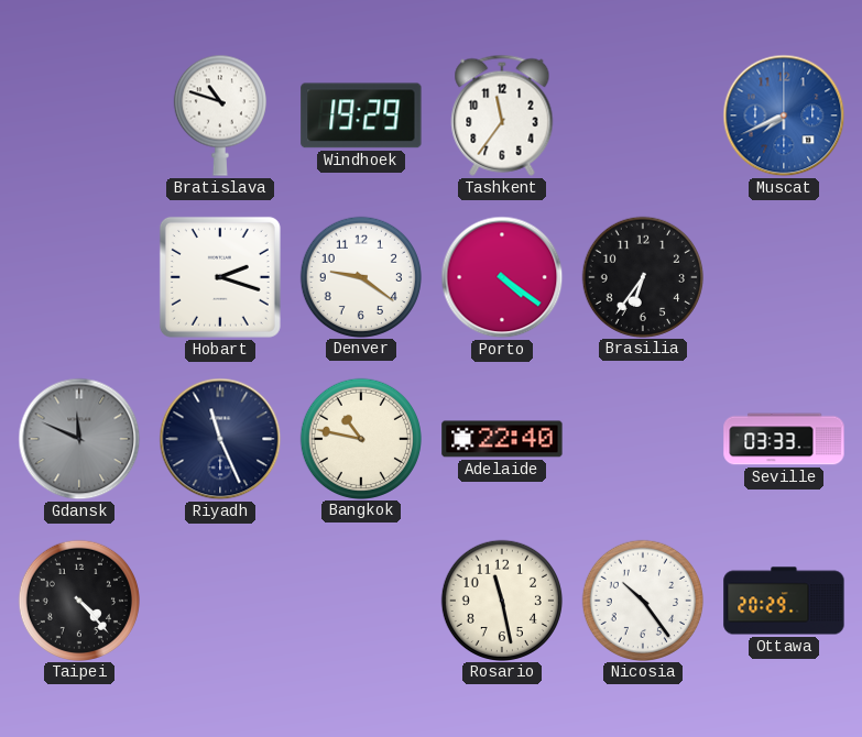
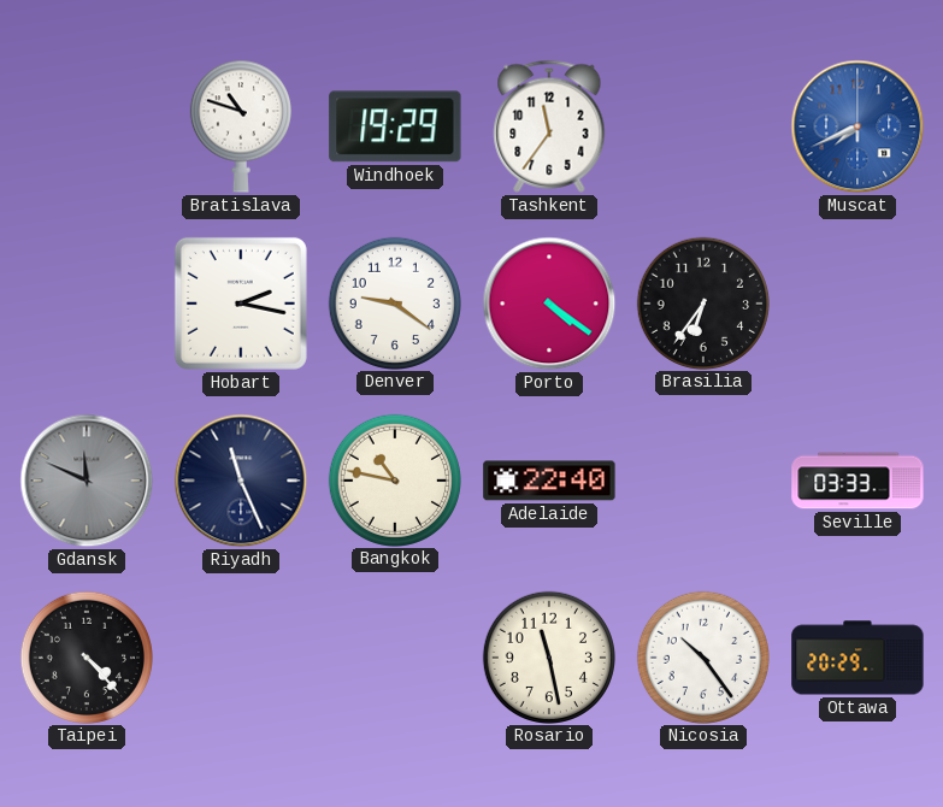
Hobart: 2:18 -> 2:17
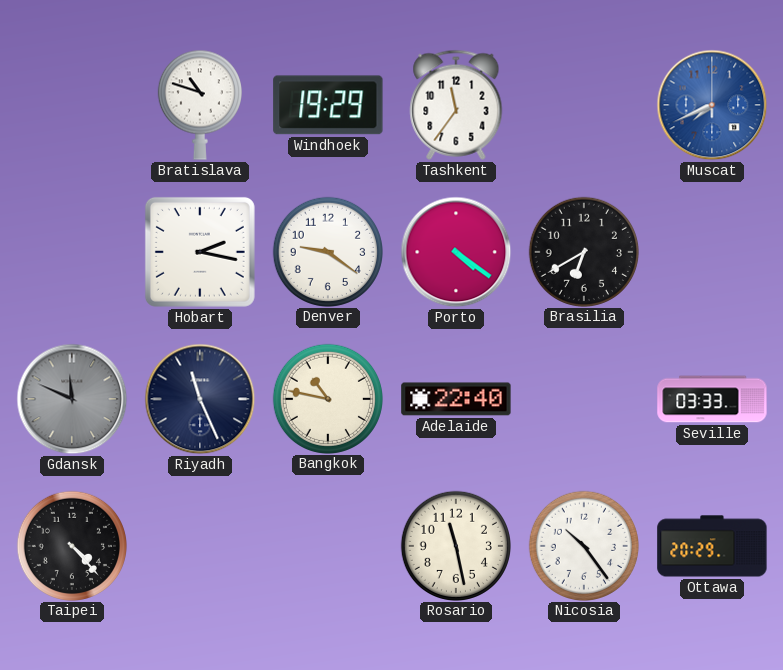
Brasilia: 6:36 -> 6:40
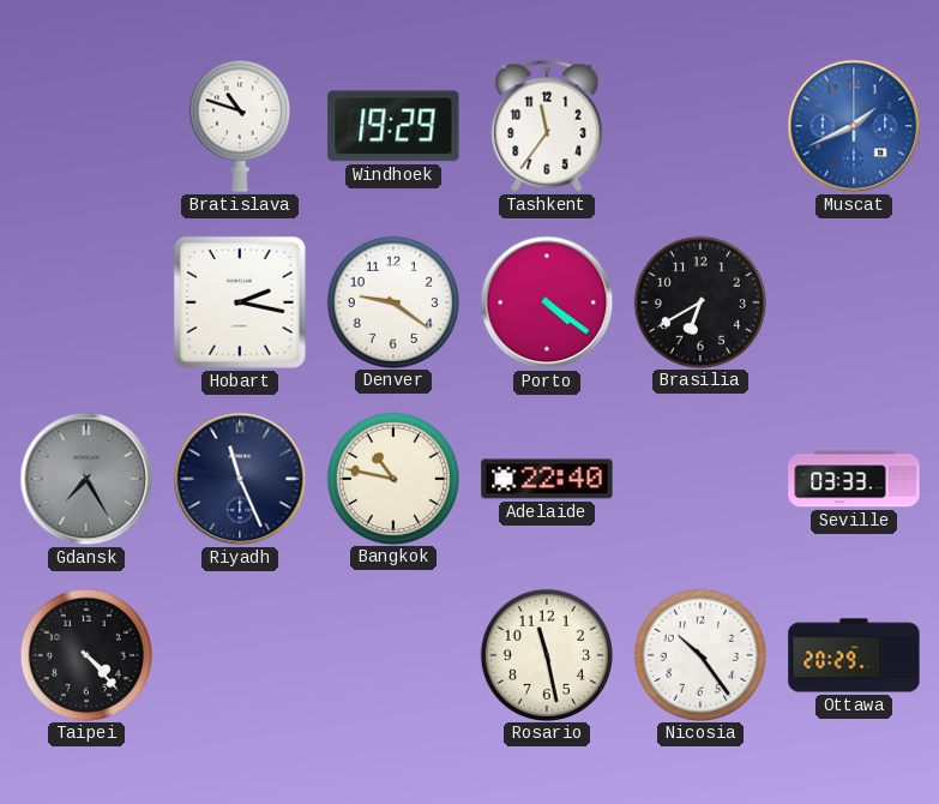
Muscat: 7:41 -> 1:41
Gdansk: 11:49 -> 7:25
